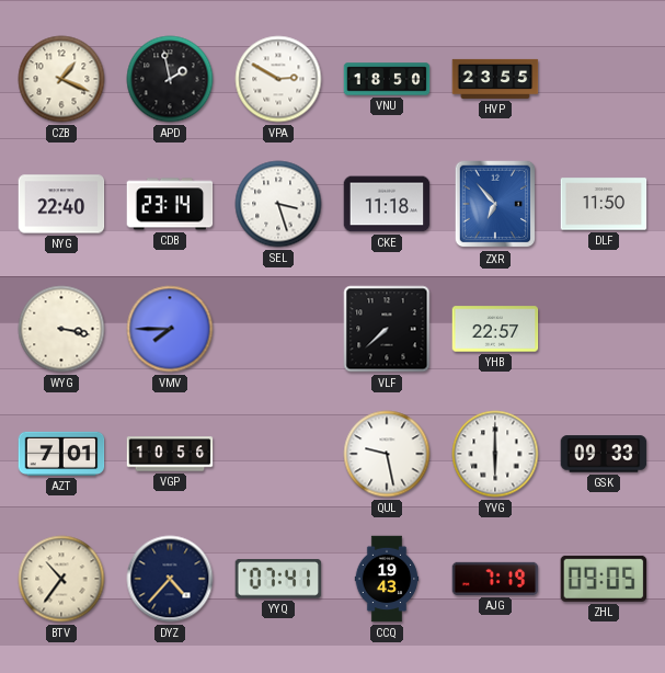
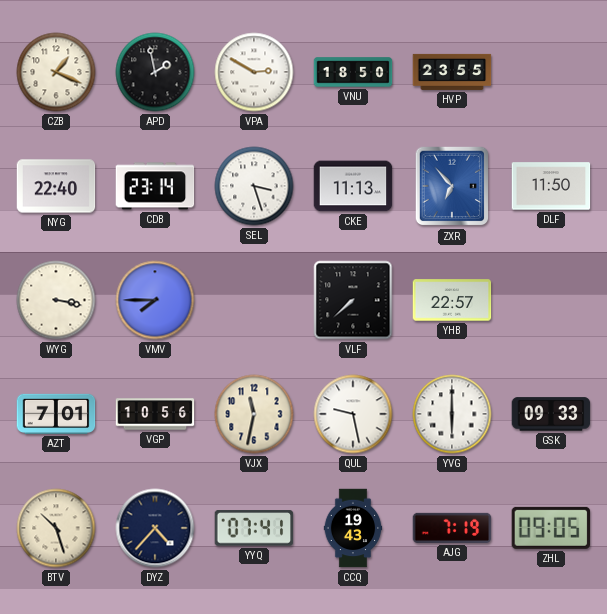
CKE: 11:18 -> 11:13
VJX: none -> 11:32
BTV: 10:36 -> 10:27
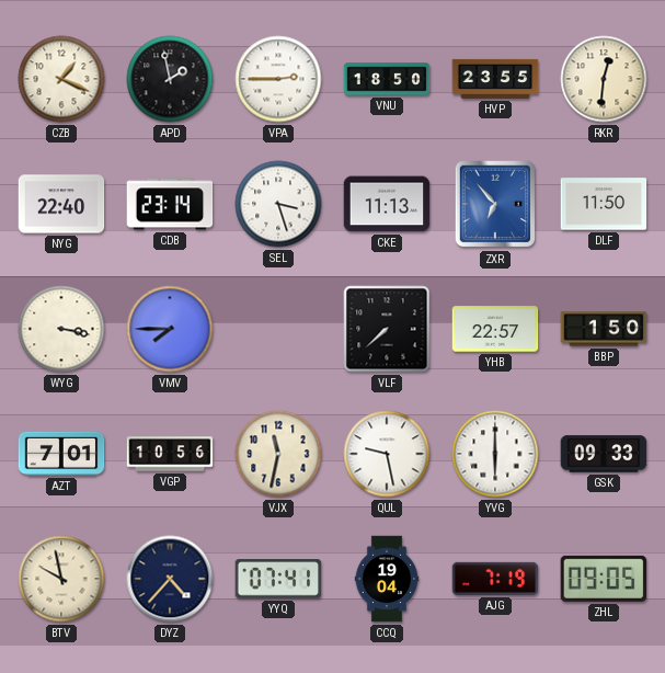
VPA: 2:50 -> 2:45
RKR: none -> 12:31
BBP: none -> 1:50
BTV: 10:27 -> 9:58
CCQ: 19:43 -> 19:04
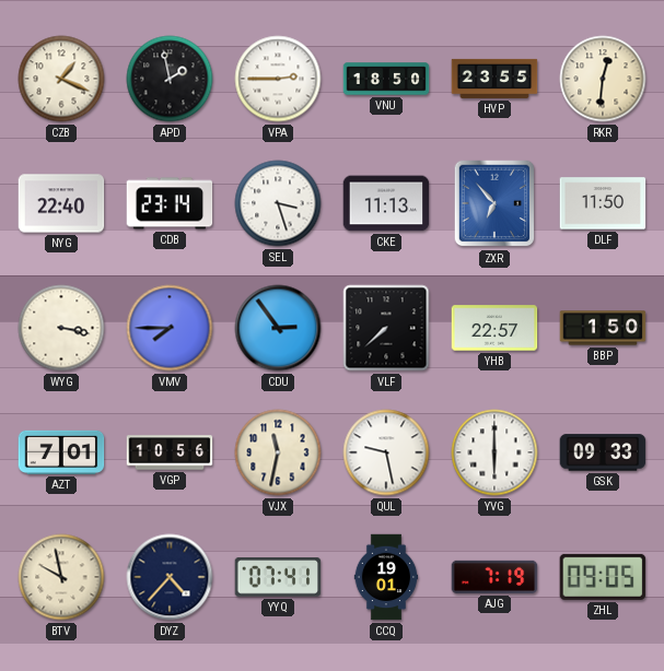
CDU: none -> 2:54
CCQ: 19:04 -> 19:01
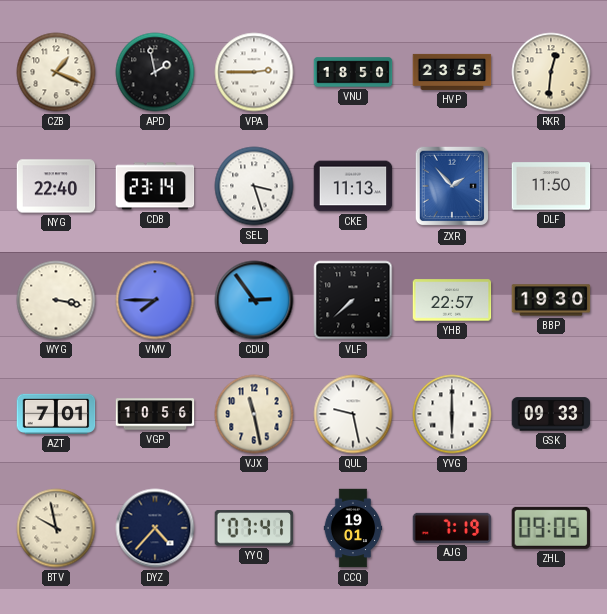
ZXR: 6:53 -> 1:53
BBP: 1:50 -> 19:30
VJX: 11:32 -> 11:28
